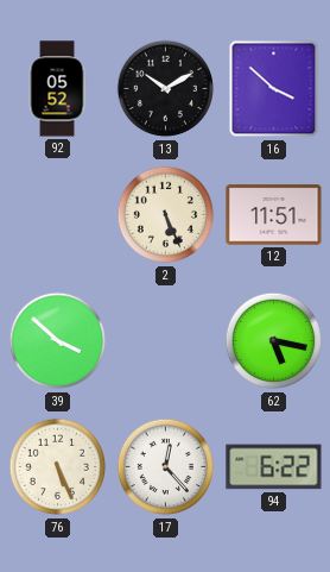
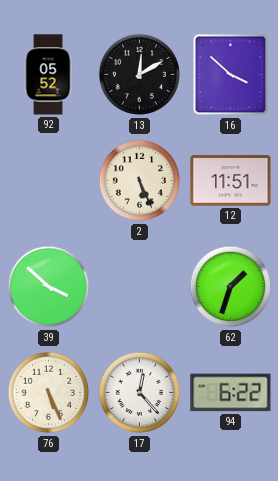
13: 10:10 -> 12:10
62: 5:17 -> 1:33
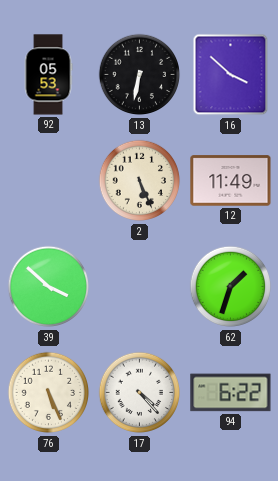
92: 05:52 -> 05:53
13: 12:10 -> 6:32
12: 11:51 -> 11:49
17: 12:23 -> 4:23
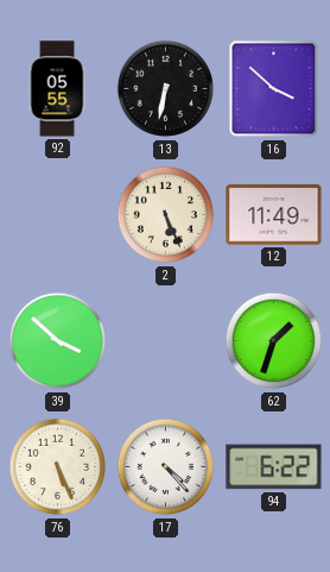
92: 05:53 -> 05:55
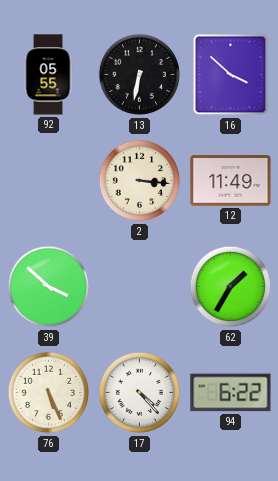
2: 5:26 -> 3:16
62: 1:33 -> 1:35
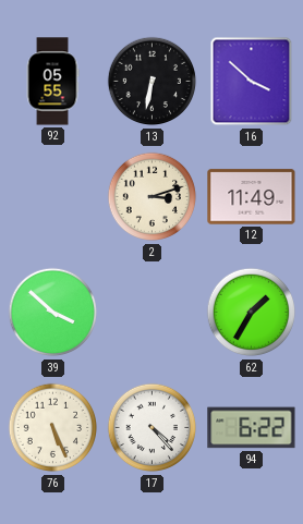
2: 3:16 -> 3:12
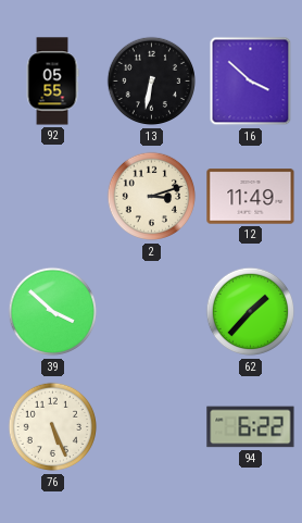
62: 1:35 -> 1:37
17: 4:23 -> none
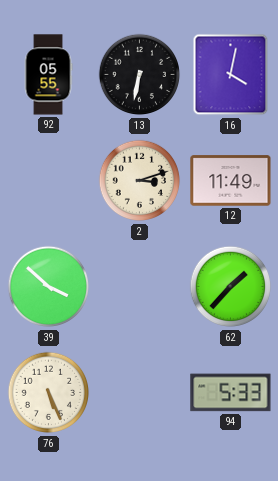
16: 3:52 -> 4:02
94: 6:22 -> 5:33
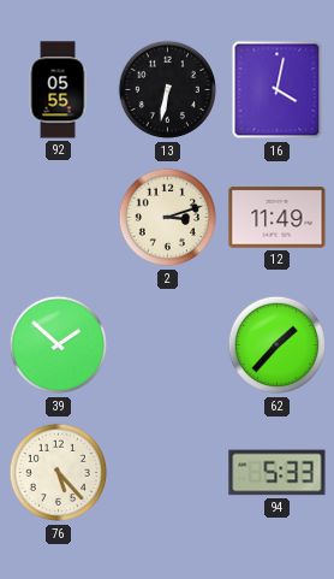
39: 3:52 -> 1:52
76: 5:26 -> 5:23
